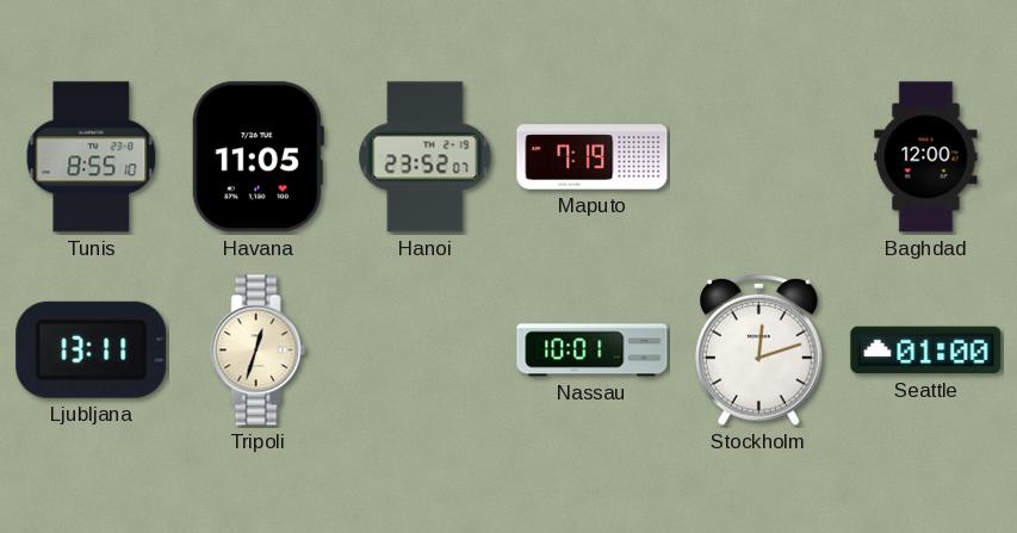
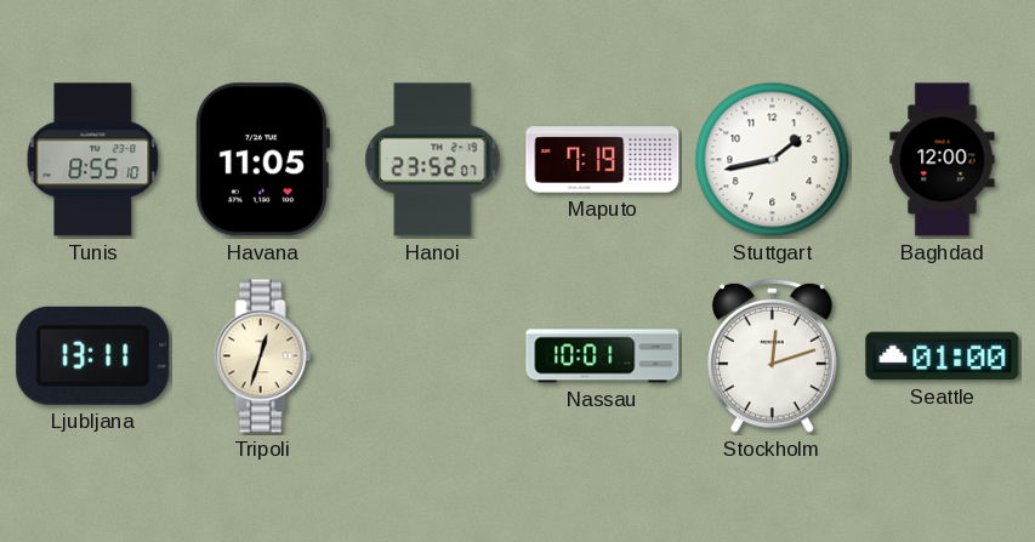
Stuttgart: none -> 1:43
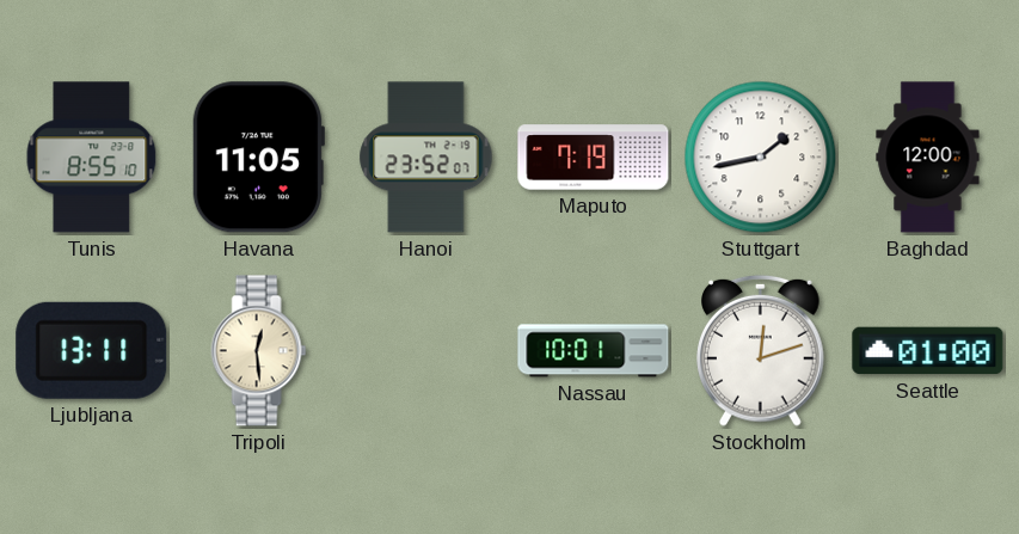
Tripoli: 12:33 -> 12:29
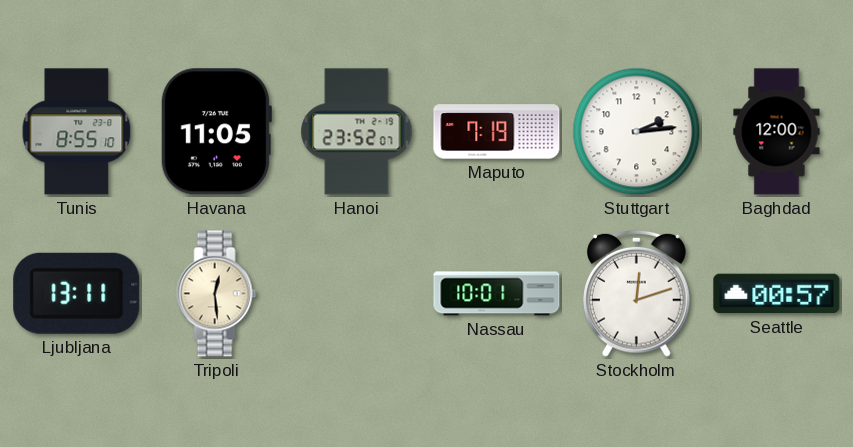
Stuttgart: 1:43 -> 2:14
Seattle: 01:00 -> 00:57
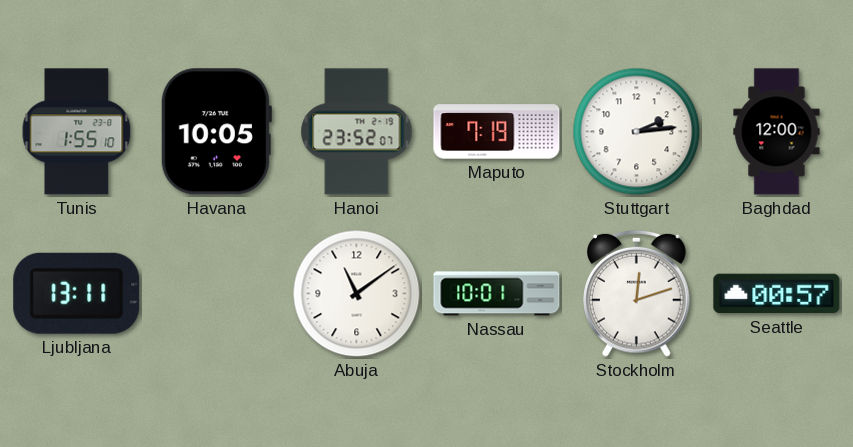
Tunis: 8:55 -> 1:55
Havana: 11:05 -> 10:05
Tripoli: 12:29 -> none
Abuja: none -> 11:09
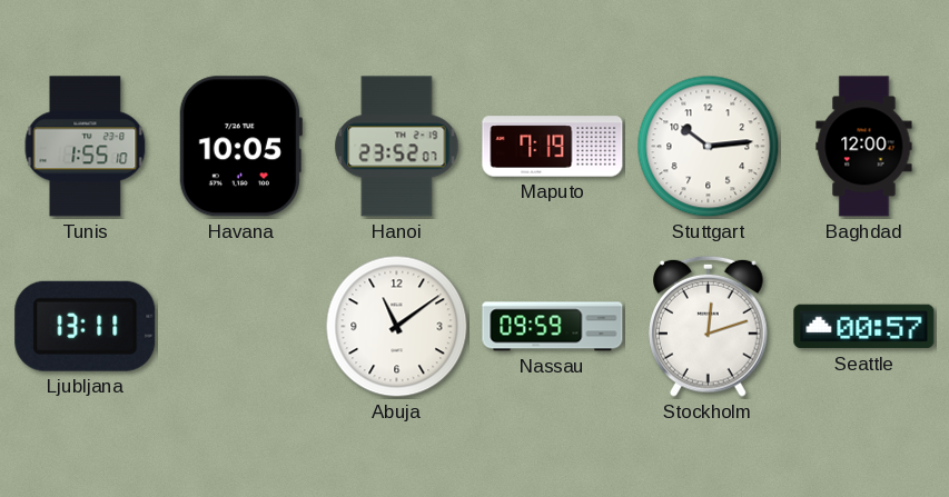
Stuttgart: 2:14 -> 10:14
Nassau: 10:01 -> 09:59
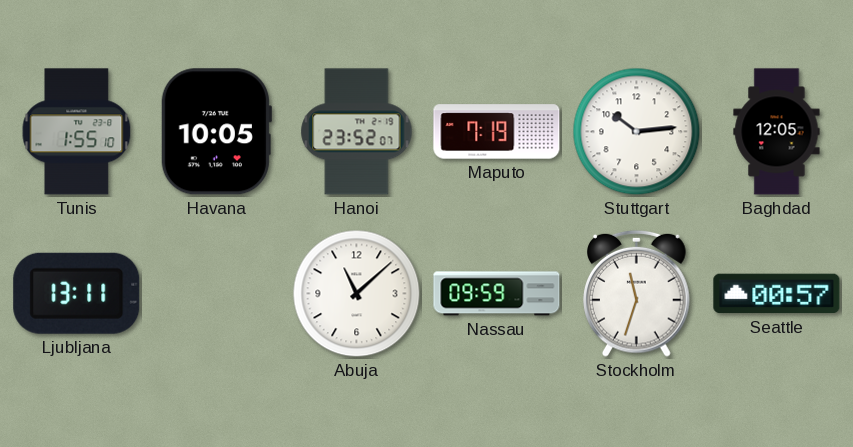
Baghdad: 12:00 -> 12:05
Abuja: 11:09 -> 11:08
Stockholm: 12:12 -> 11:33
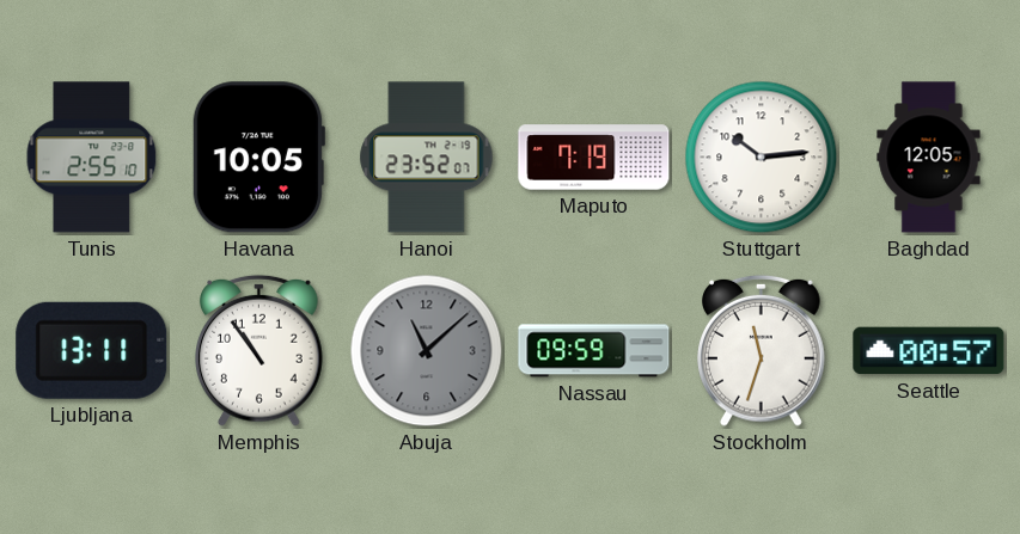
Tunis: 1:55 -> 2:55
Memphis: none -> 10:54
Abuja dial: white -> grey
